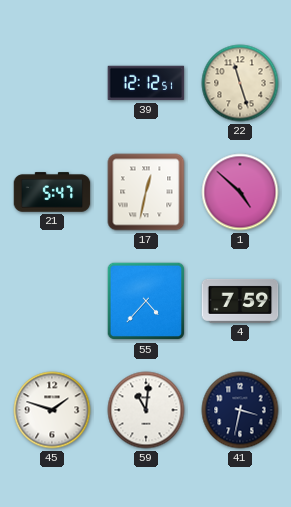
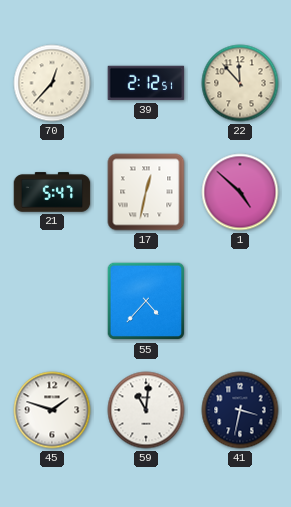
70: none -> 12:37
39: 12:12 -> 2:12
22: 11:27 -> 11:53
4: 7:59 -> none
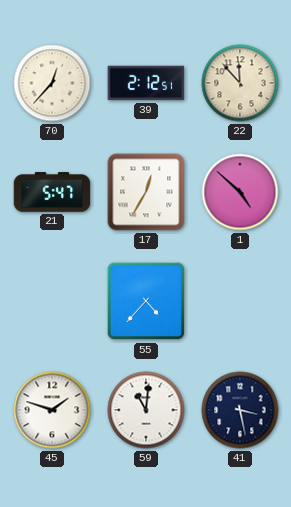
17: 12:32 -> 12:35
41: 3:32 -> 3:28
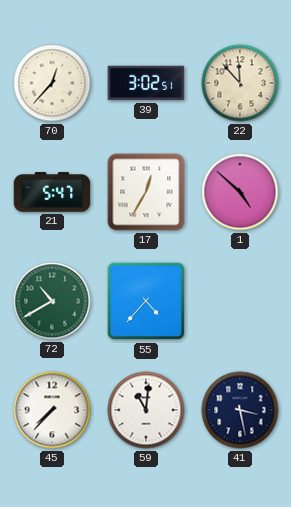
39: 2:12 -> 3:02
72: none -> 10:40
45: 1:48 -> 7:37
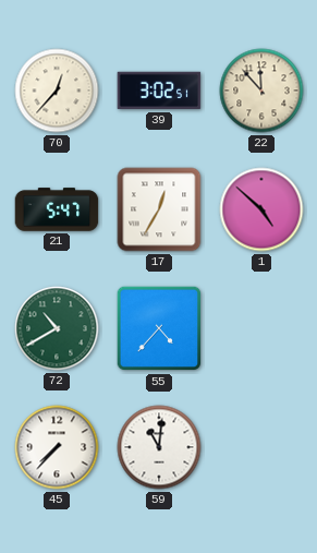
41: 3:28 -> none
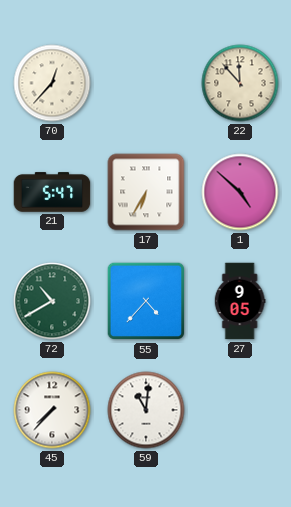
39: 3:02 -> none
17: 12:35 -> 6:35
27: none -> 9:05
